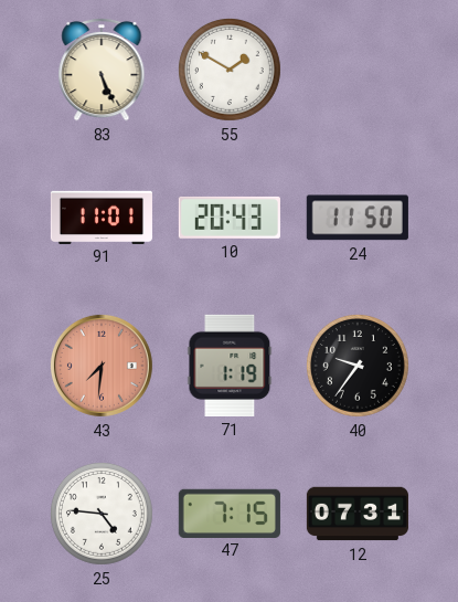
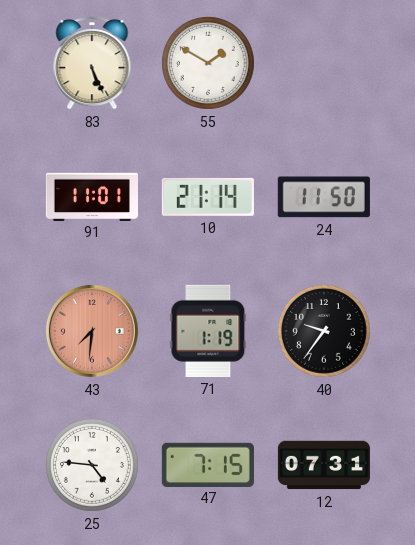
10: 20:43 -> 21:14
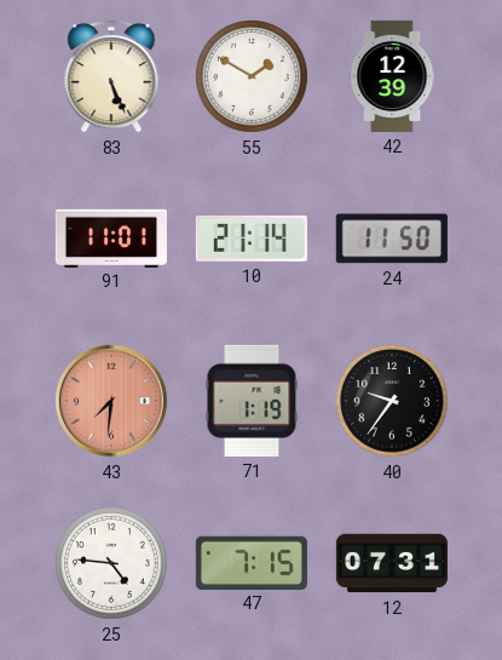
42: none -> 12:39
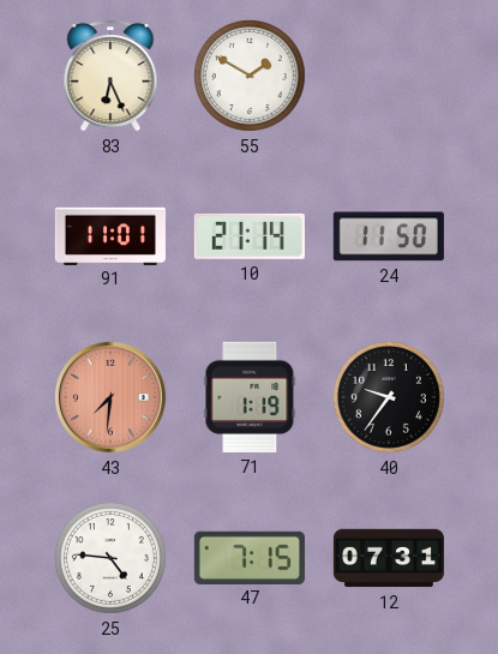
83: 5:26 -> 6:26
42: 12:39 -> none
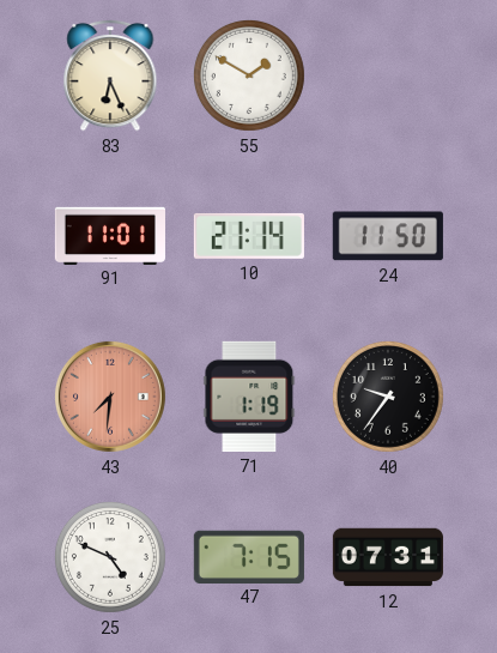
25: 4:46 -> 4:49
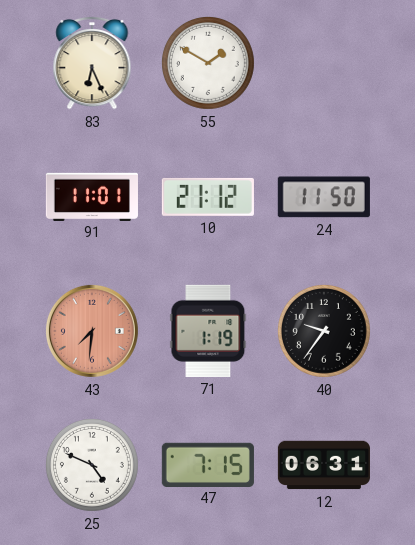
10: 21:14 -> 21:12
12: 07:31 -> 06:31
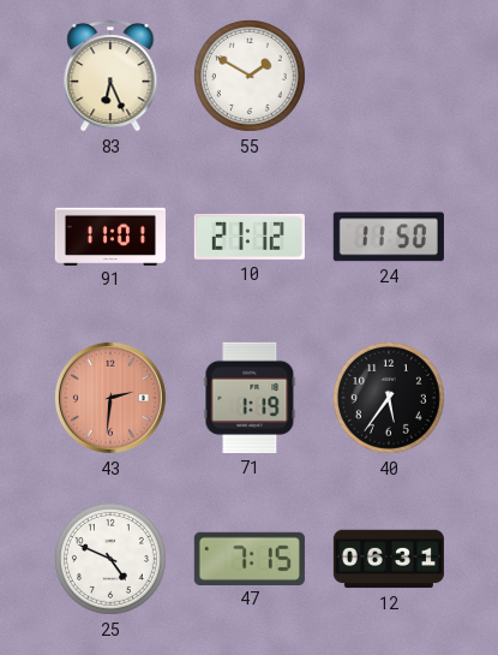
43: 7:31 -> 2:31
40: 9:36 -> 5:36
